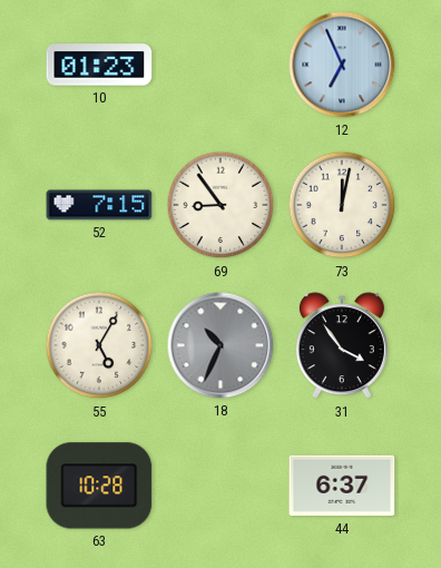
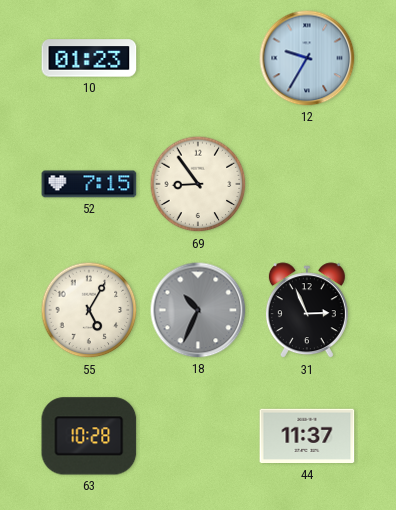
12: 6:56 -> 9:35
73: 12:02 -> none
31: 3:54 -> 2:56
44: 6:37 -> 11:37
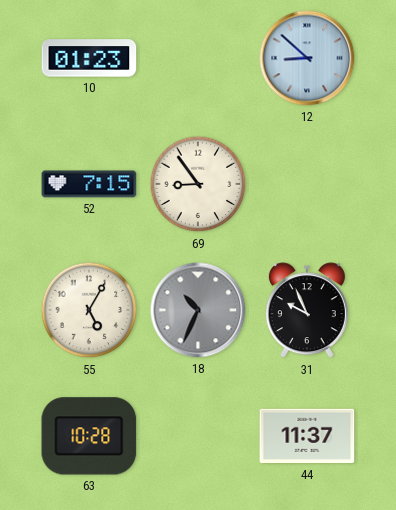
12: 9:35 -> 8:52
31: 2:56 -> 9:56
